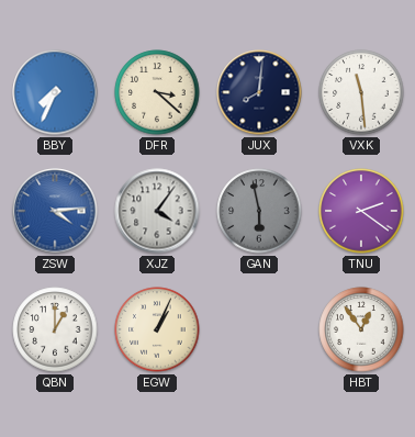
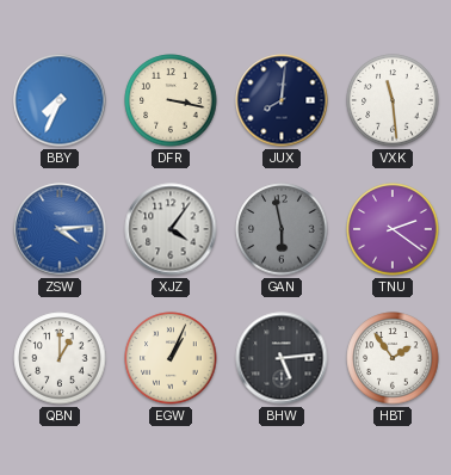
DFR: 3:22 -> 3:17
BHW: none -> 5:14
HBT: 12:54 -> 1:54
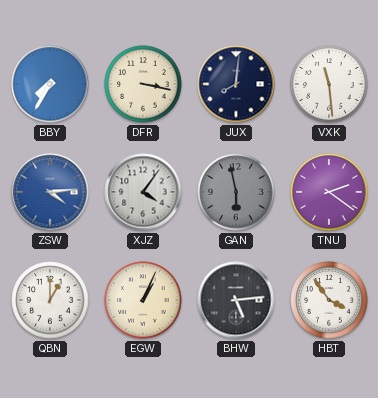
BBY: 7:34 -> 7:35
HBT: 1:54 -> 3:54
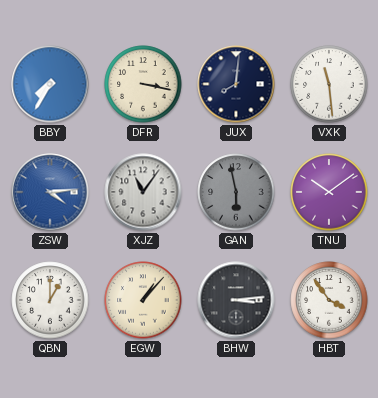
XJZ: 4:06 -> 11:06
TNU: 2:21 -> 10:09
EGW: 1:04 -> 1:07
BHW: 5:14 -> 3:14
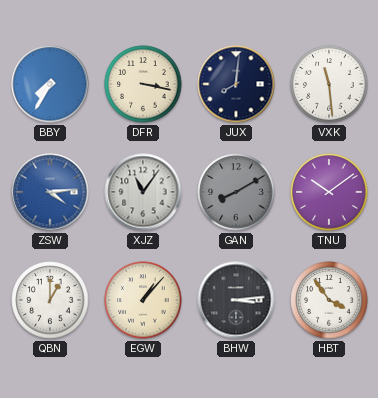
GAN: 5:58 -> 8:10
